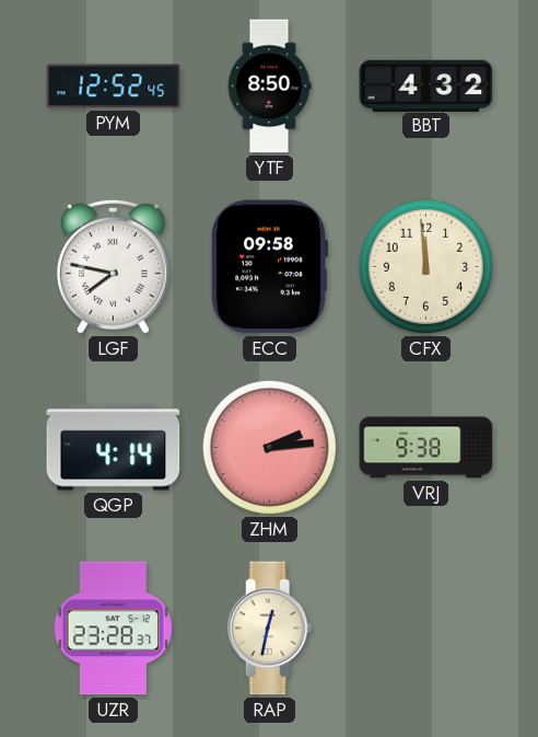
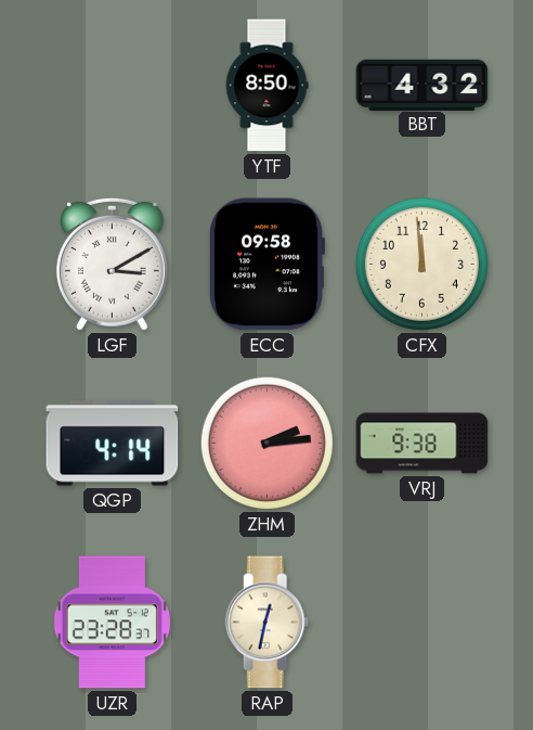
PYM: 12:52 -> none
LGF: 7:47 -> 3:10
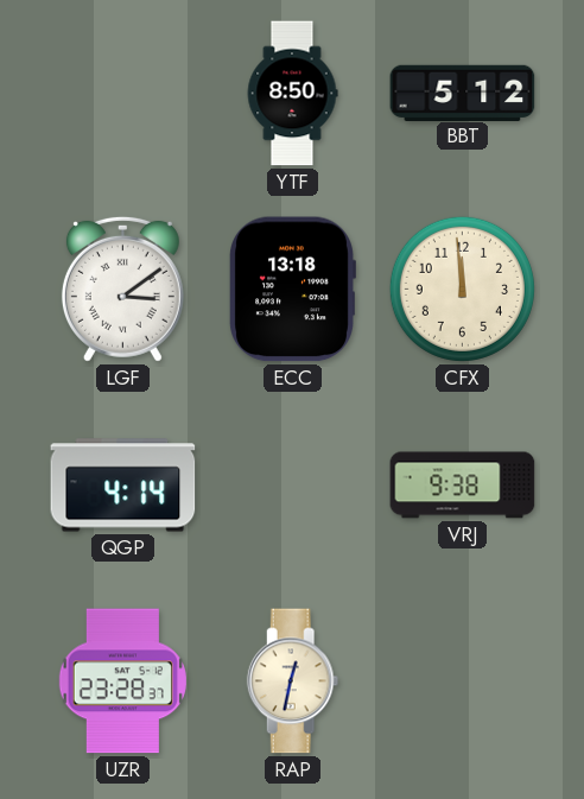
BBT: 4:32 -> 5:12
LGF: 3:10 -> 3:09
ECC: 09:58 -> 13:18
ZHM: 2:14 -> none
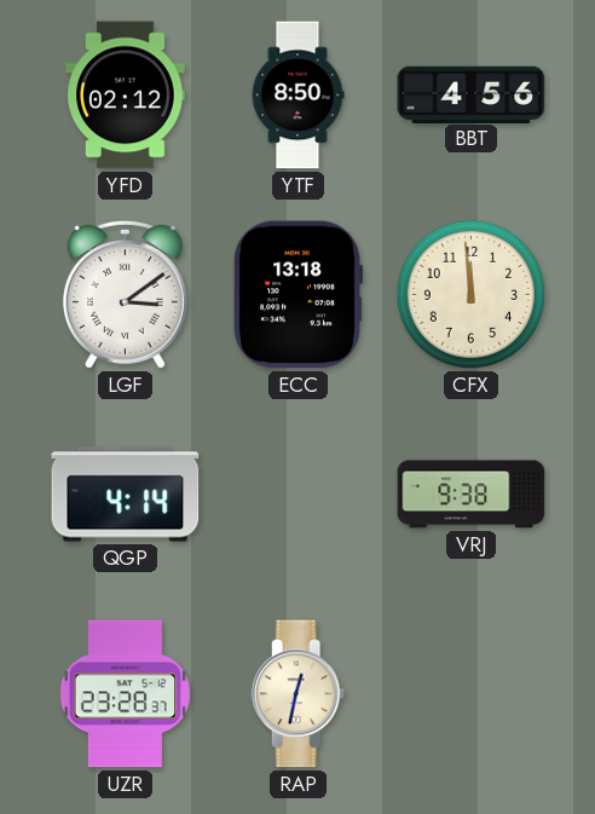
YFD: none -> 02:12
BBT: 5:12 -> 4:56
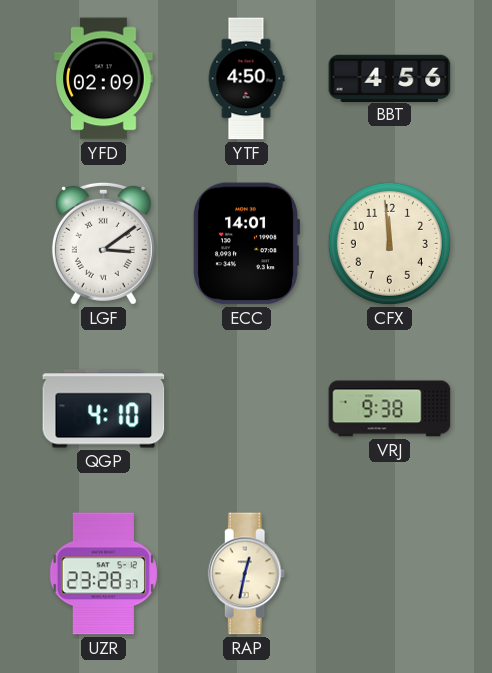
YFD: 02:12 -> 02:09
YTF: 8:50 -> 4:50
ECC: 13:18 -> 14:01
QGP: 4:14 -> 4:10
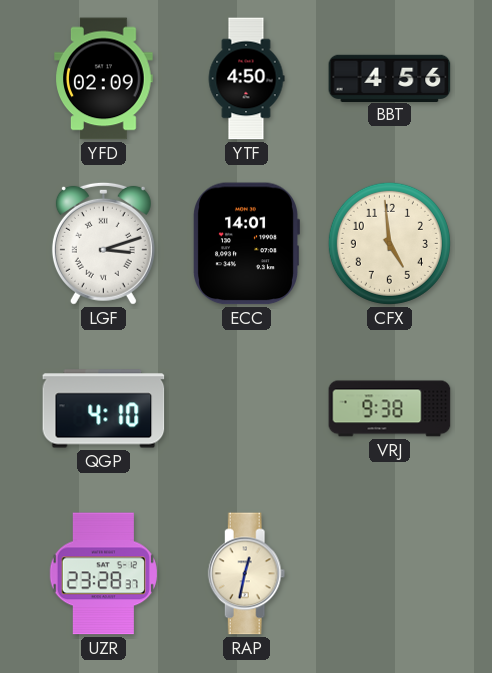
LGF: 3:09 -> 3:12
CFX: 11:59 -> 4:59
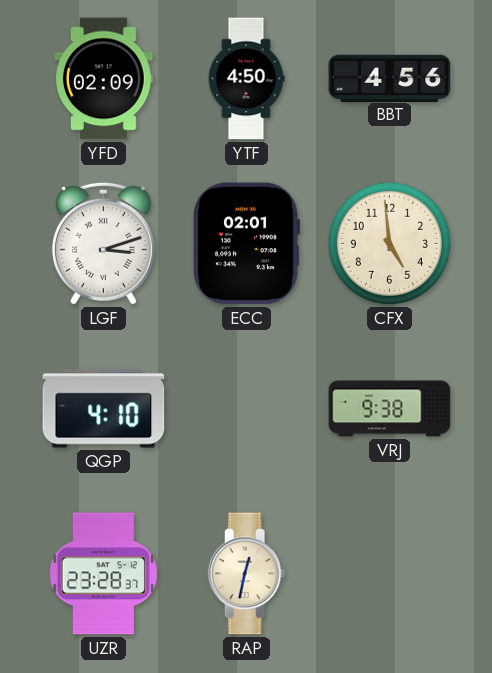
ECC: 14:01 -> 02:01
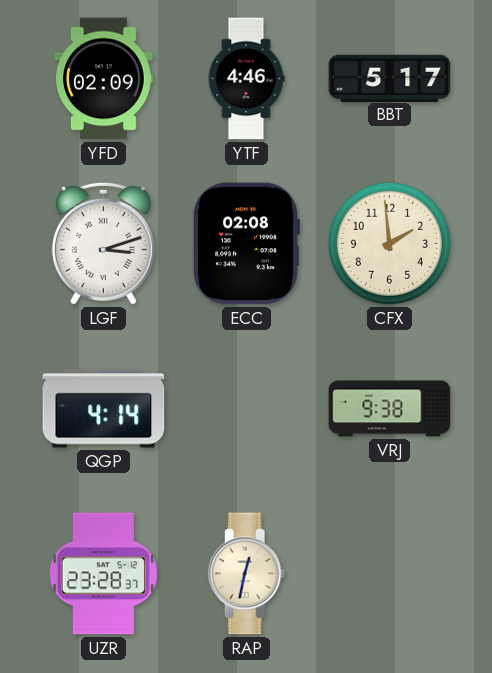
YTF: 4:50 -> 4:46
BBT: 4:56 -> 5:17
ECC: 02:01 -> 02:08
CFX: 4:59 -> 1:59
QGP: 4:10 -> 4:14
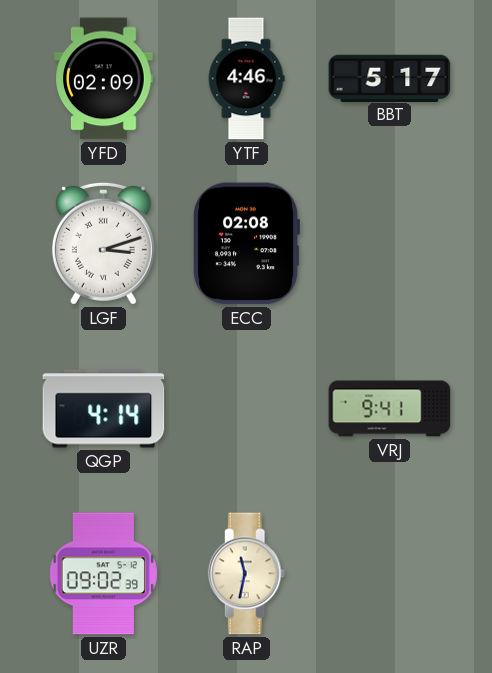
CFX: 1:59 -> none
VRJ: 9:38 -> 9:41
UZR: 23:28 -> 09:02
RAP: 12:32 -> 11:32
